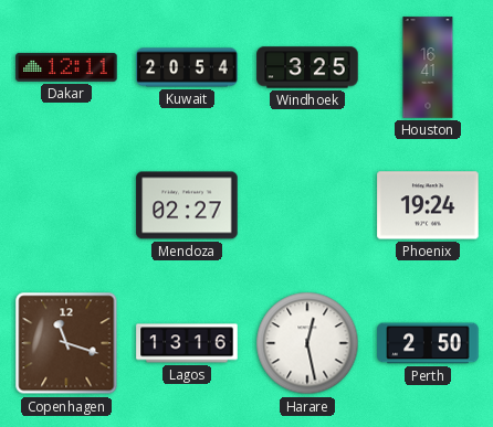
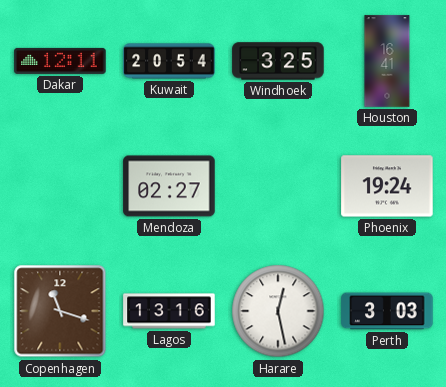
Perth: 2:50 -> 3:03
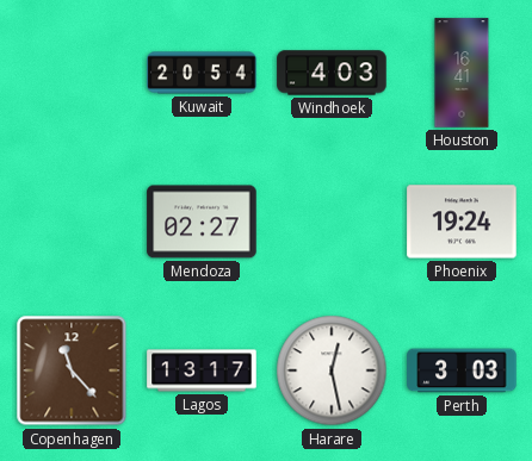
Dakar: 12:11 -> none
Windhoek: 3:25 -> 4:03
Copenhagen: 11:18 -> 11:23
Lagos: 13:16 -> 13:17
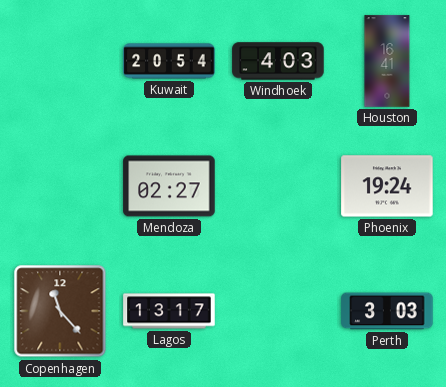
Harare: 12:28 -> none
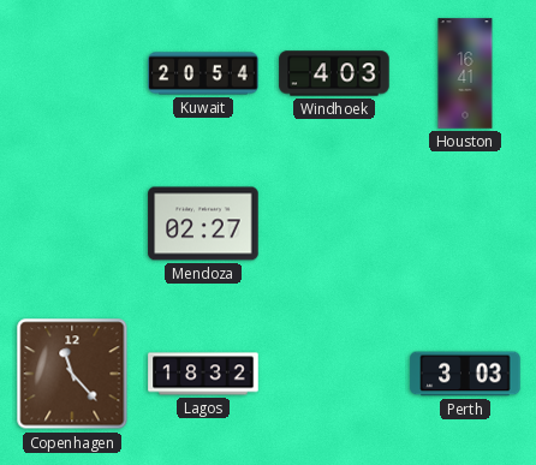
Phoenix: 19:24 -> none
Lagos: 13:17 -> 18:32
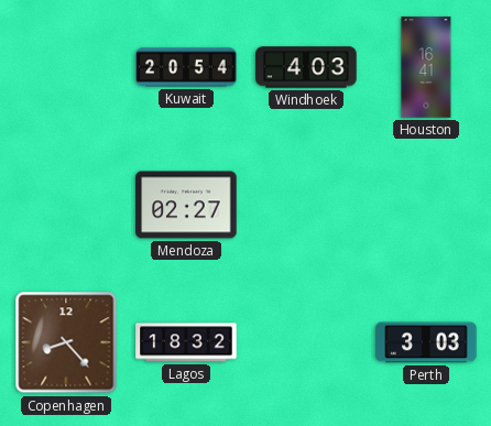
Copenhagen: 11:23 -> 8:23
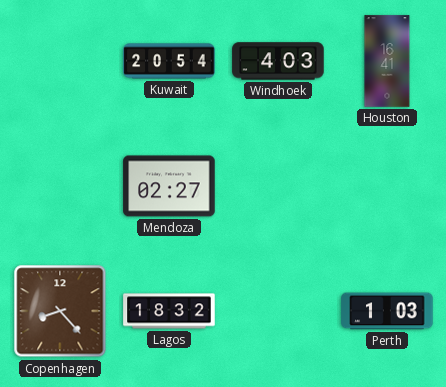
Perth: 3:03 -> 1:03
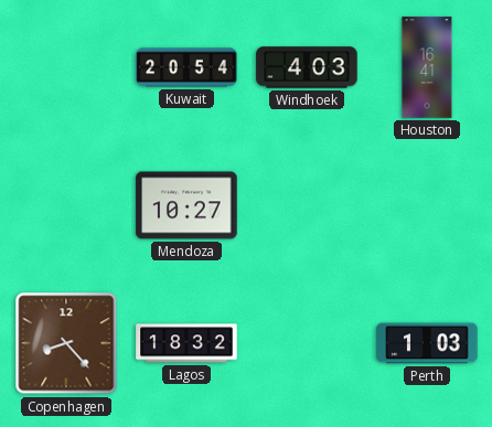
Mendoza: 02:27 -> 10:27
